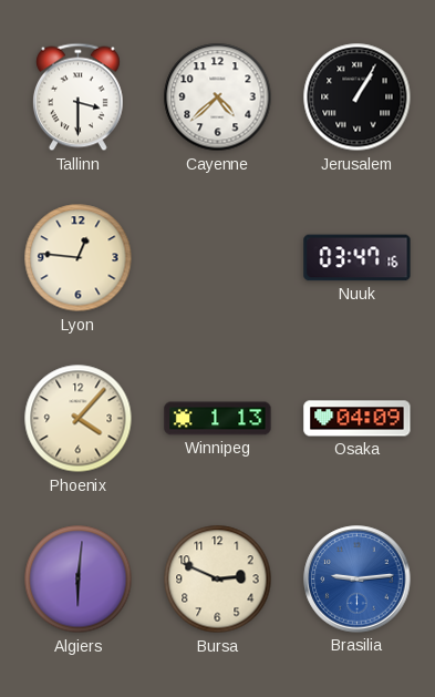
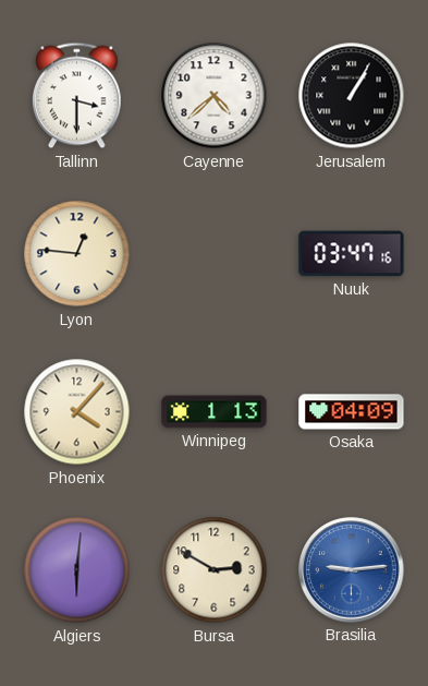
Bursa: 2:49 -> 2:50
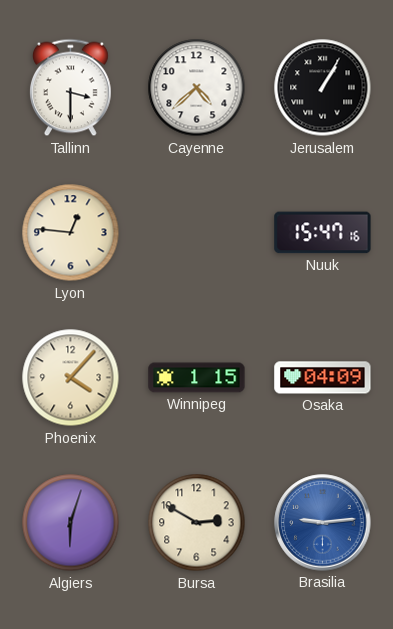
Nuuk: 03:47 -> 15:47
Winnipeg: 1:13 -> 1:15
Algiers: 6:01 -> 6:03
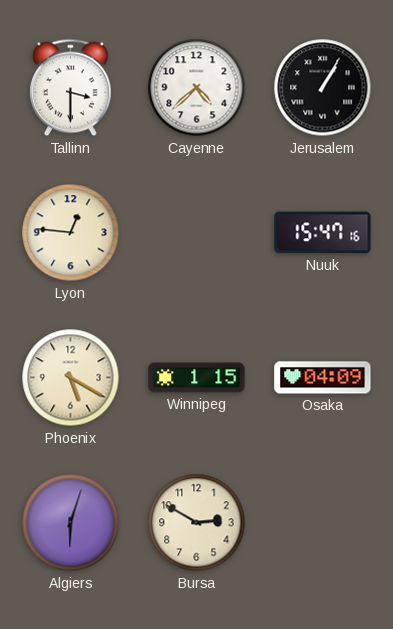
Phoenix: 4:07 -> 5:20
Brasilia: 9:14 -> none
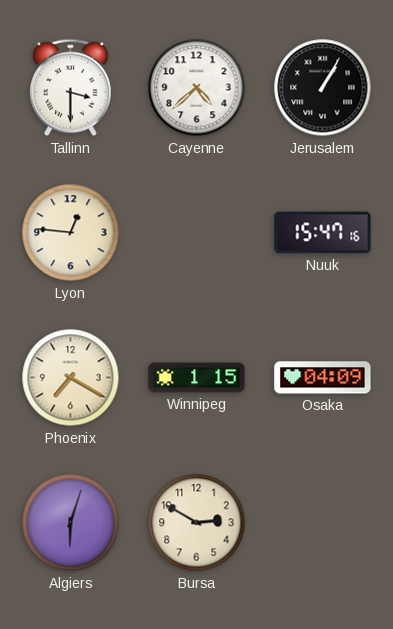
Phoenix: 5:20 -> 7:20
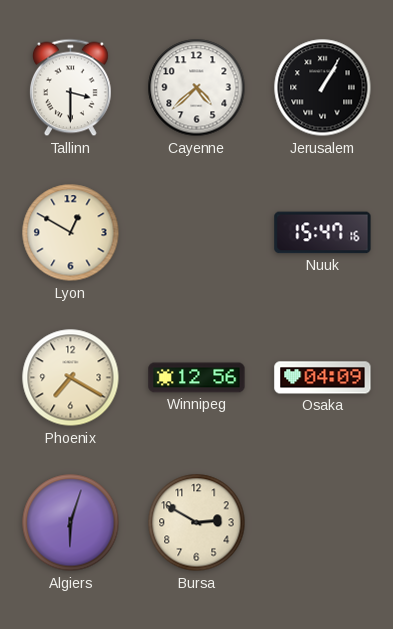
Lyon: 12:46 -> 12:50
Winnipeg: 1:15 -> 12:56
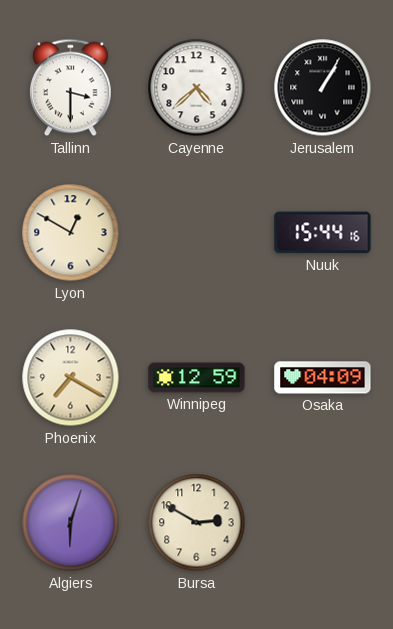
Nuuk: 15:47 -> 15:44
Winnipeg: 12:56 -> 12:59
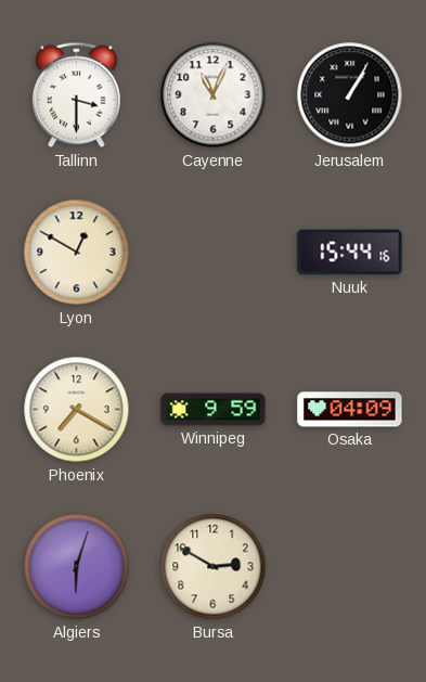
Cayenne: 4:38 -> 11:04
Winnipeg: 12:59 -> 9:59
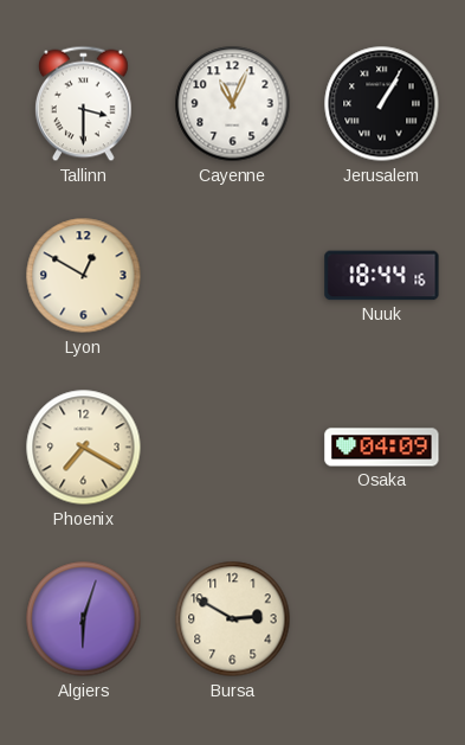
Nuuk: 15:44 -> 18:44
Winnipeg: 9:59 -> none
